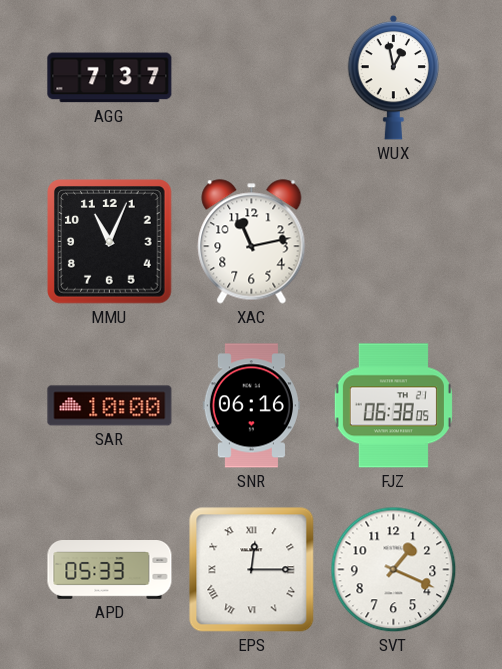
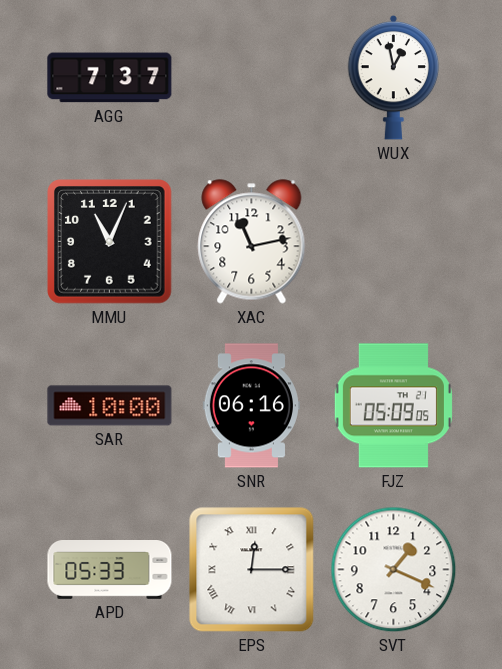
FJZ: 06:38 -> 05:09
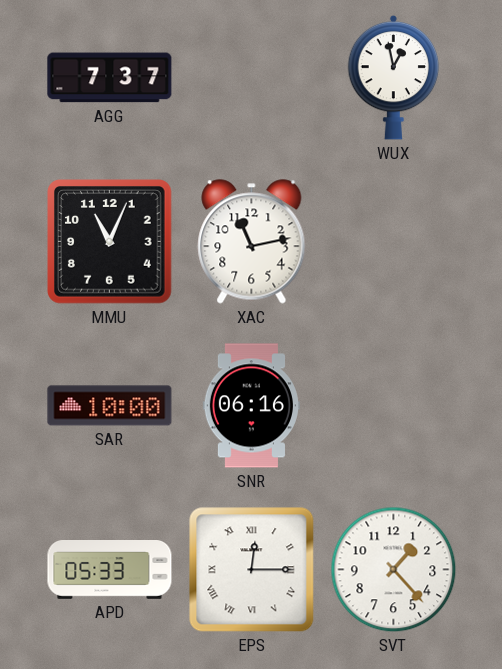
FJZ: 05:09 -> none
SVT: 1:19 -> 1:23
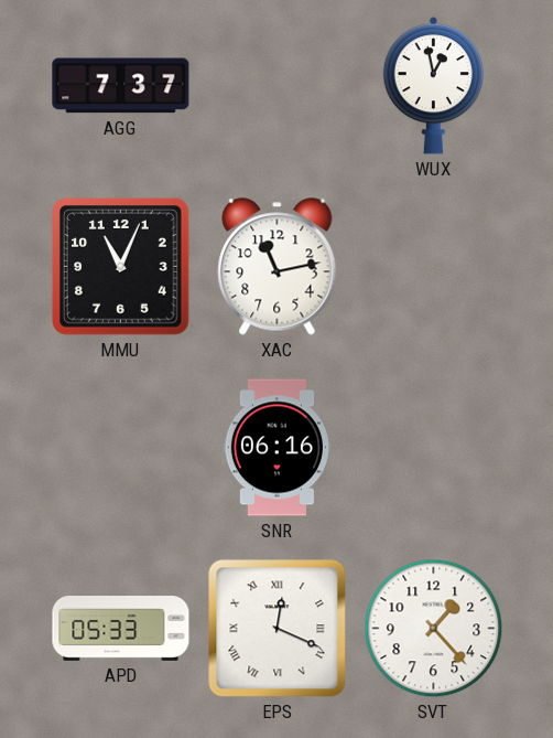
SAR: 10:00 -> none
EPS: 12:15 -> 12:19
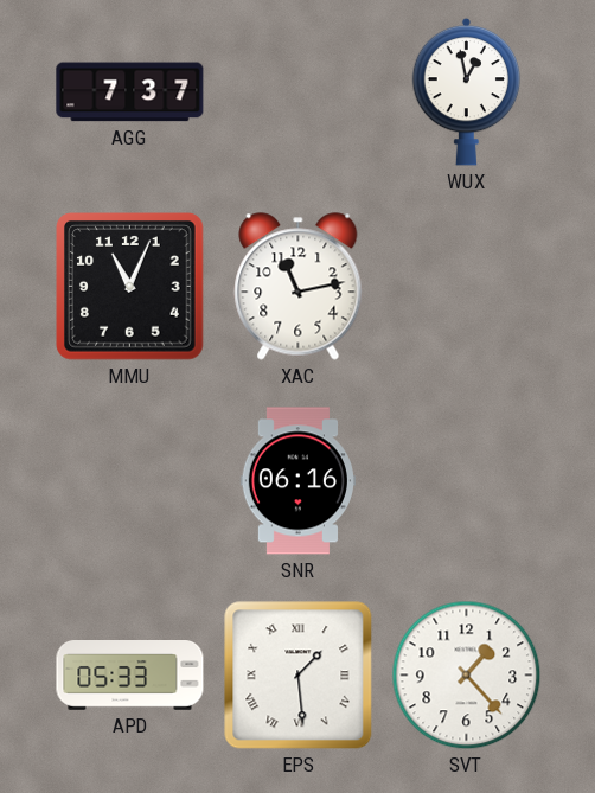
EPS: 12:19 -> 1:29
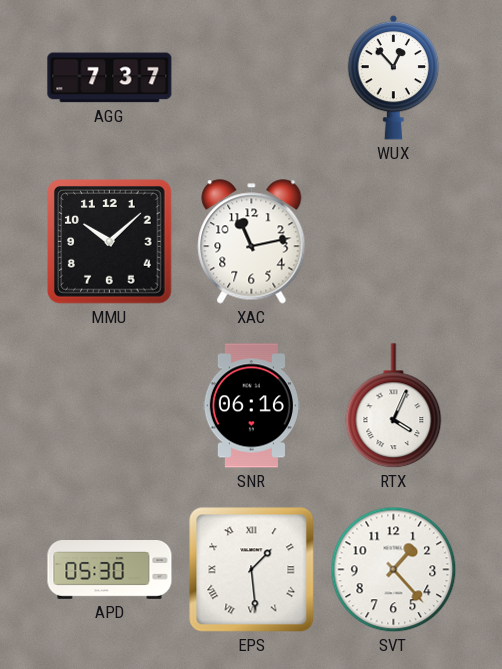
WUX: 12:58 -> 12:53
MMU: 11:04 -> 10:08
RTX: none -> 4:04
APD: 05:33 -> 05:30
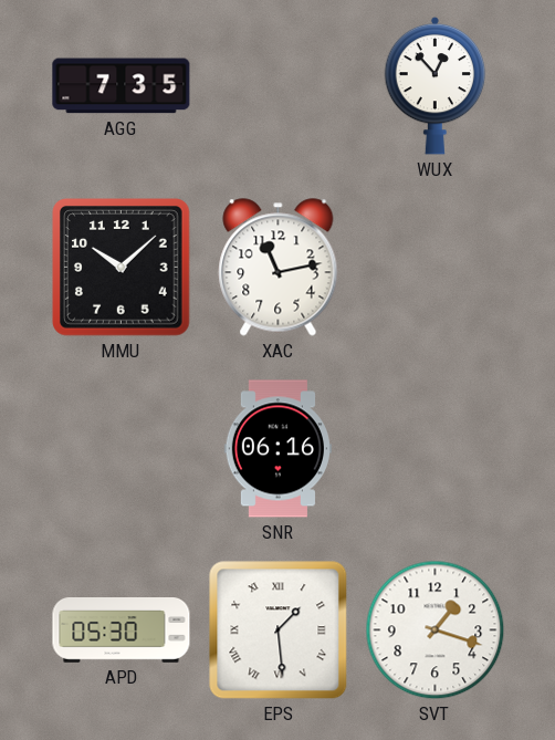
AGG: 7:37 -> 7:35
RTX: 4:04 -> none
SVT: 1:23 -> 1:18
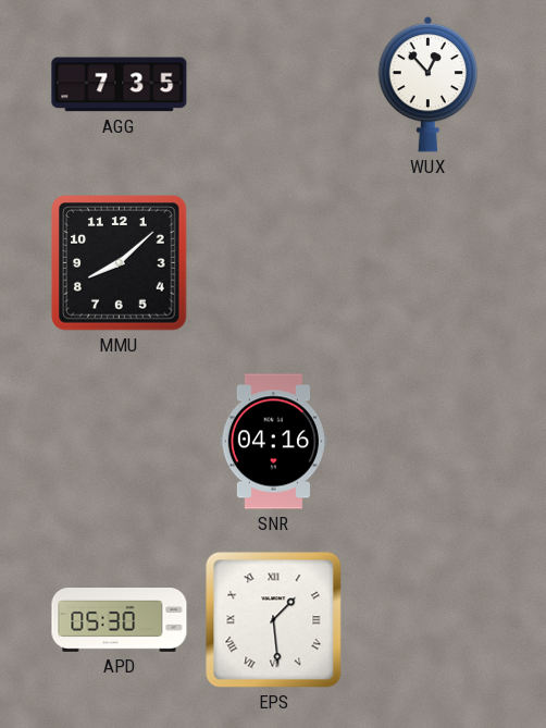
MMU: 10:08 -> 8:08
XAC: 11:13 -> none
SNR: 06:16 -> 04:16
SVT: 1:18 -> none
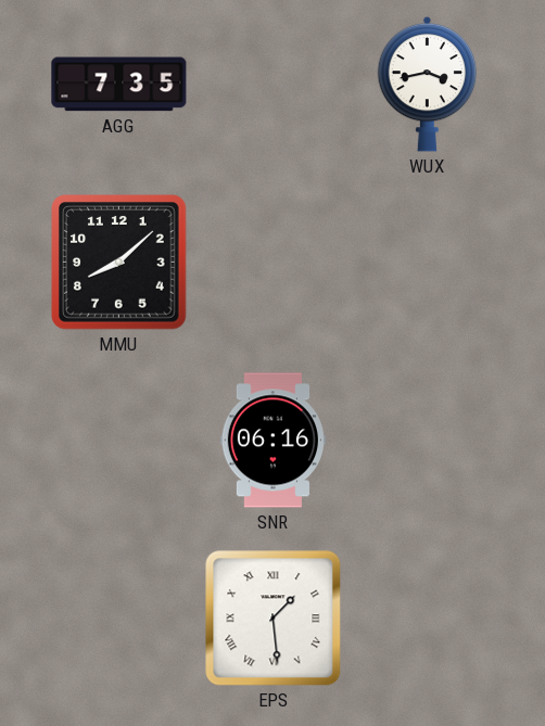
WUX: 12:53 -> 3:43
SNR: 04:16 -> 06:16
APD: 05:30 -> none
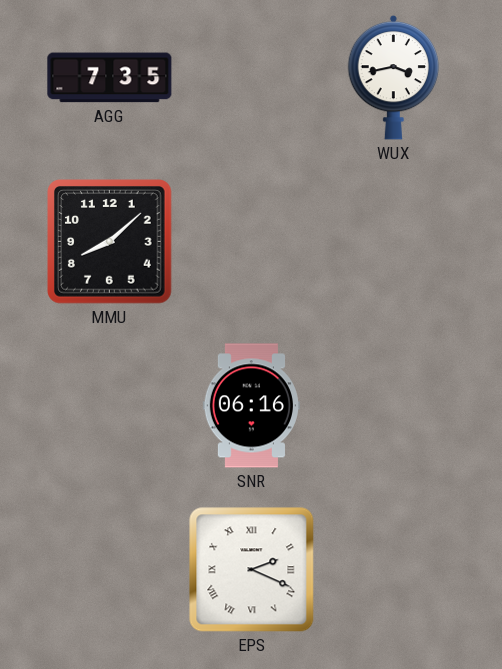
EPS: 1:29 -> 2:19
